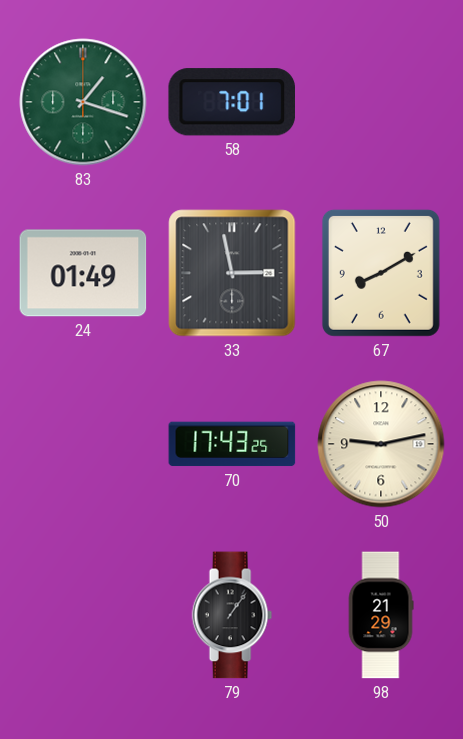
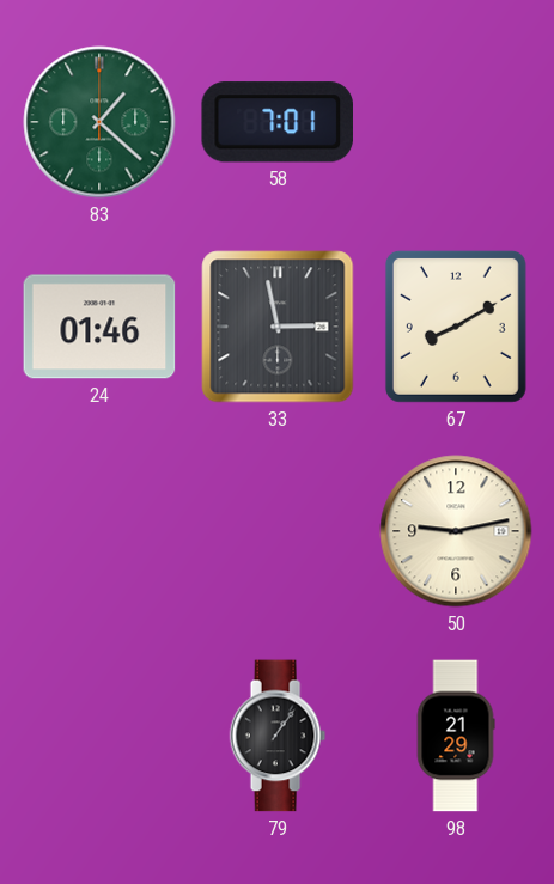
83: 1:18 -> 1:22
24: 01:49 -> 01:46
70: 17:43 -> none
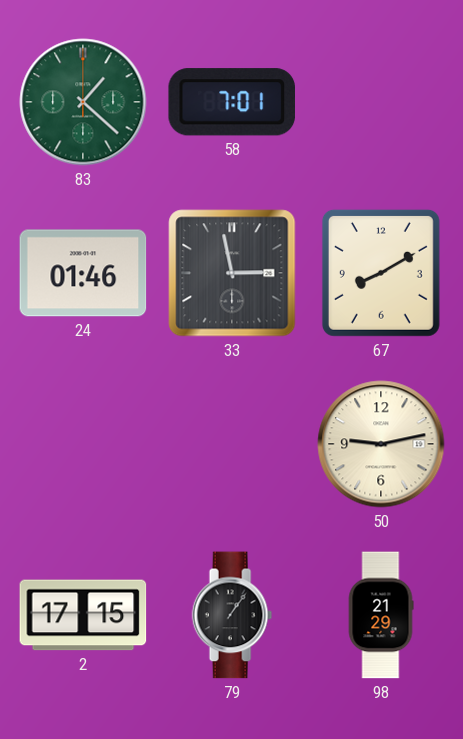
2: none -> 17:15
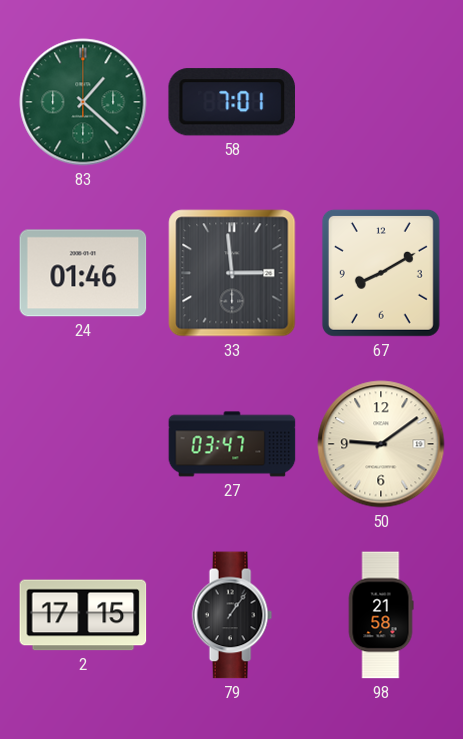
33: 2:58 -> 2:59
27: none -> 03:47
50: 9:13 -> 9:09
98: 21:29 -> 21:58
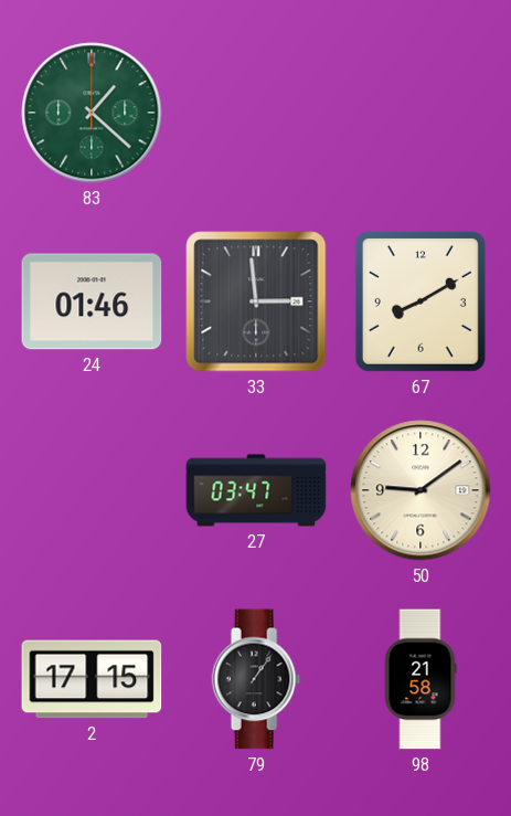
58: 7:01 -> none
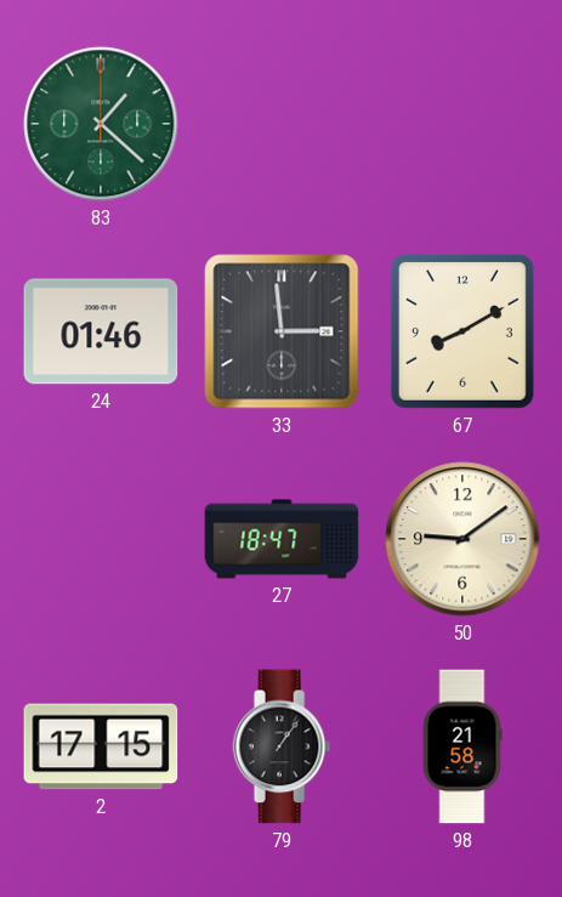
27: 03:47 -> 18:47
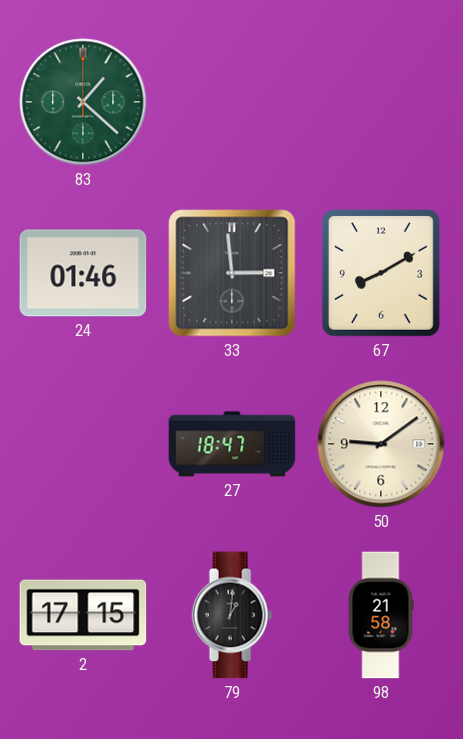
79: 1:06 -> 1:01
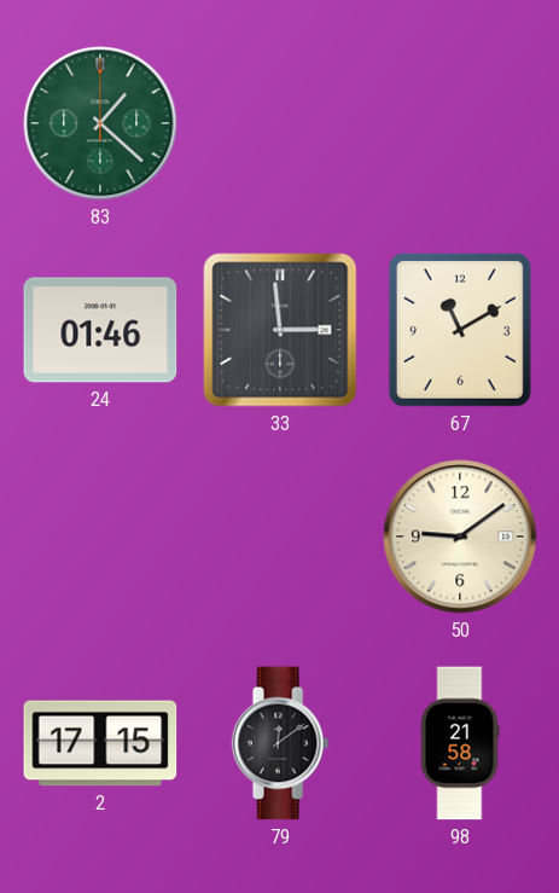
67: 8:10 -> 11:10
27: 18:47 -> none
79: 1:01 -> 12:09
